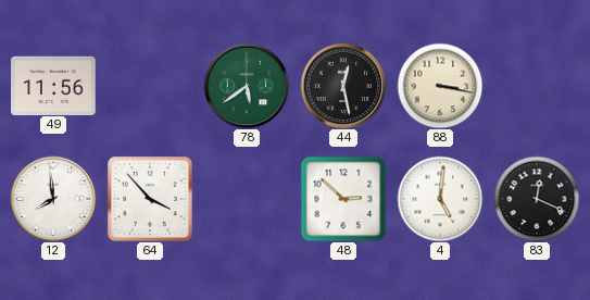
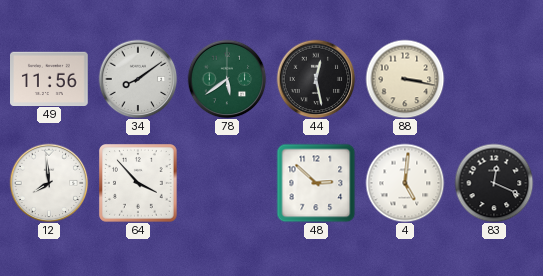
34: none -> 8:09
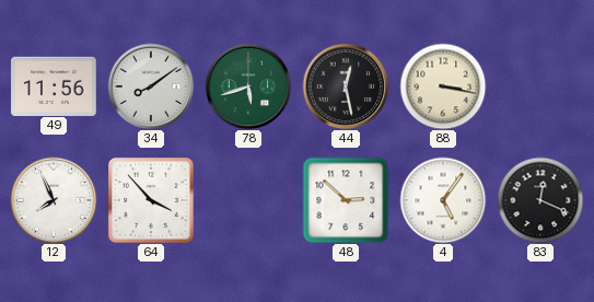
78: 5:39 -> 5:42
12: 7:59 -> 7:56
4: 5:01 -> 5:06
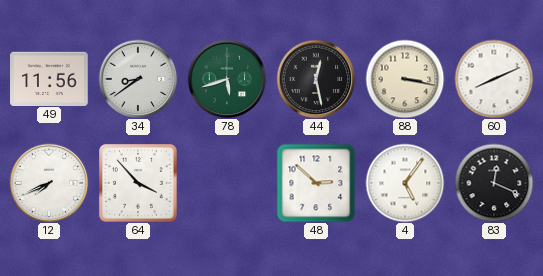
34: 8:09 -> 8:39
60: none -> 8:11
12: 7:56 -> 7:41
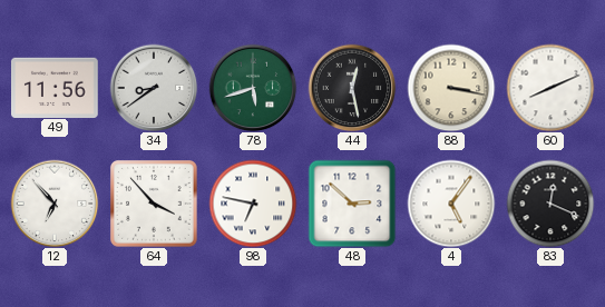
12: 7:41 -> 6:53
98: none -> 6:47
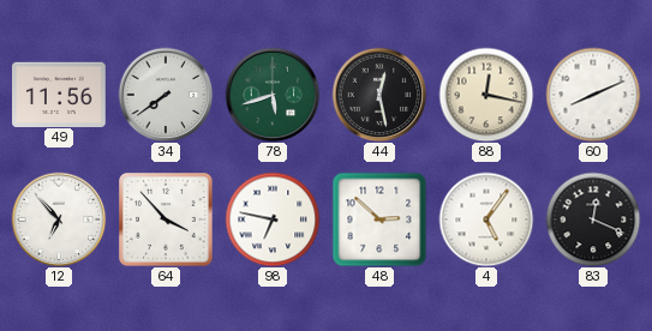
34: 8:39 -> 7:39
88: 3:17 -> 12:17
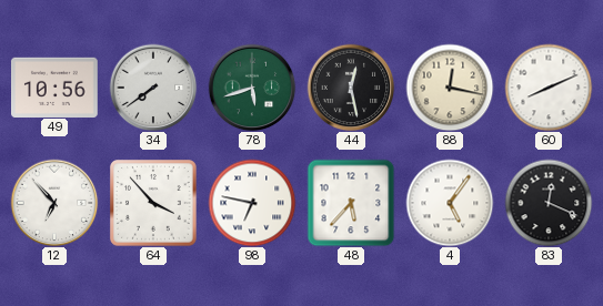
49: 11:56 -> 10:56
48: 2:52 -> 5:37
